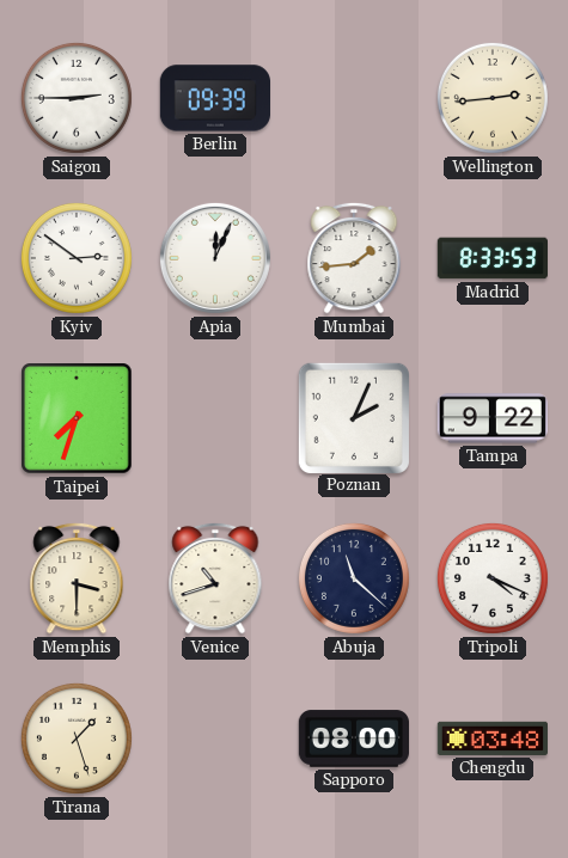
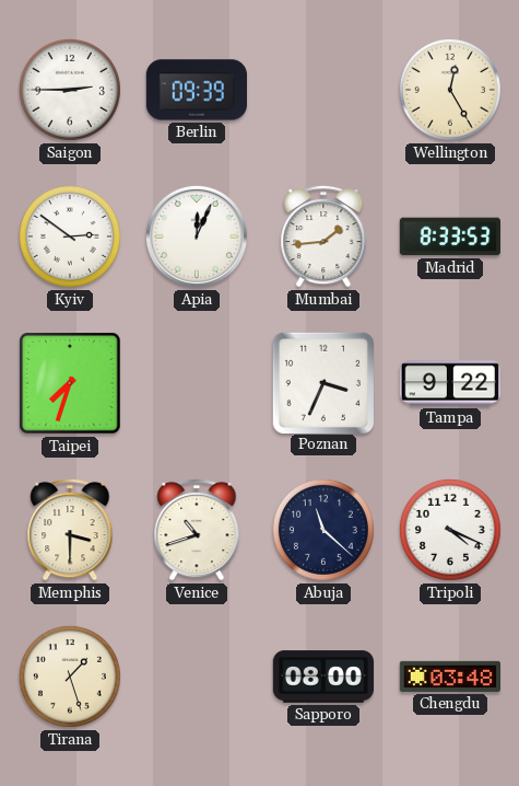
Wellington: 2:44 -> 12:25
Poznan: 2:04 -> 3:34
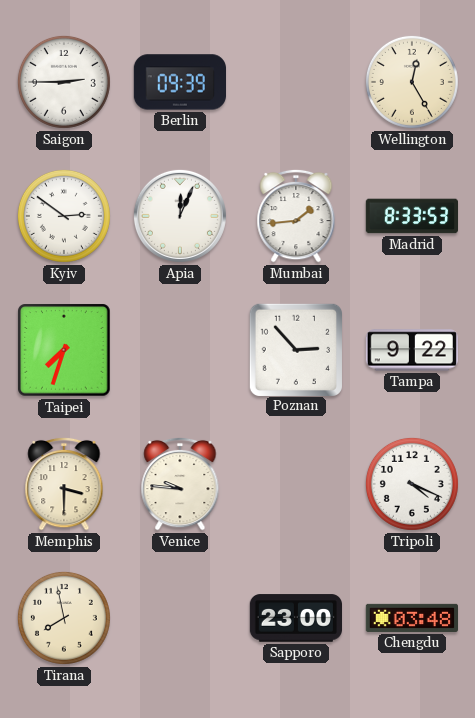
Poznan: 3:34 -> 2:53
Venice: 10:42 -> 9:46
Abuja: 11:22 -> none
Tirana: 1:27 -> 7:58
Sapporo: 08:00 -> 23:00
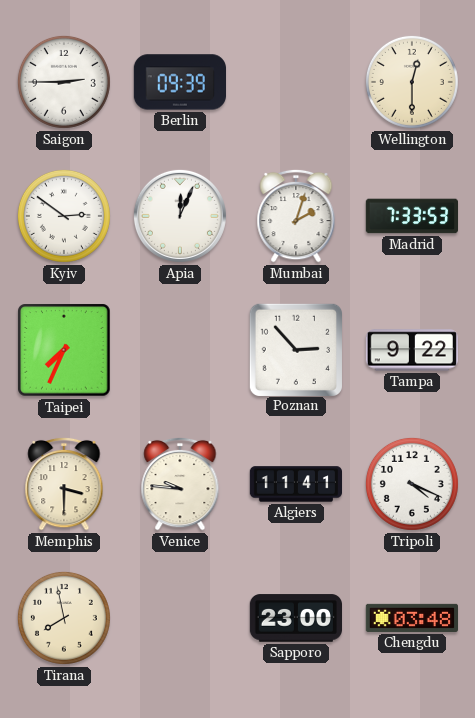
Wellington: 12:25 -> 12:30
Mumbai: 1:44 -> 2:03
Madrid: 8:33 -> 7:33
Taipei: 7:33 -> 7:34
Algiers: none -> 11:41
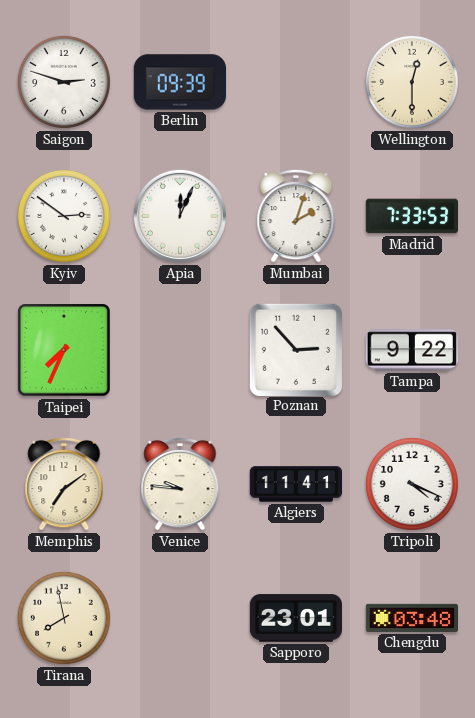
Saigon: 2:45 -> 2:48
Memphis: 3:30 -> 7:09
Sapporo: 23:00 -> 23:01
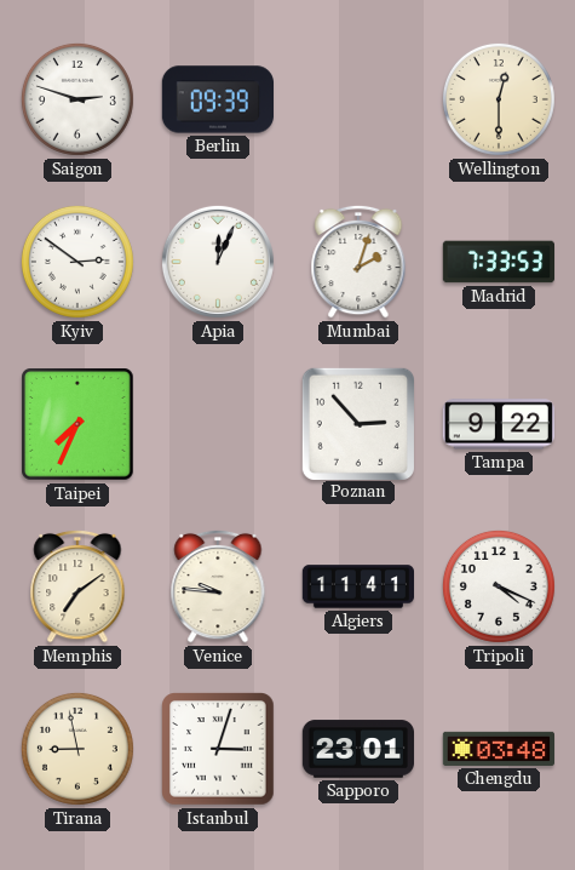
Tirana: 7:58 -> 8:58
Istanbul: none -> 3:03
